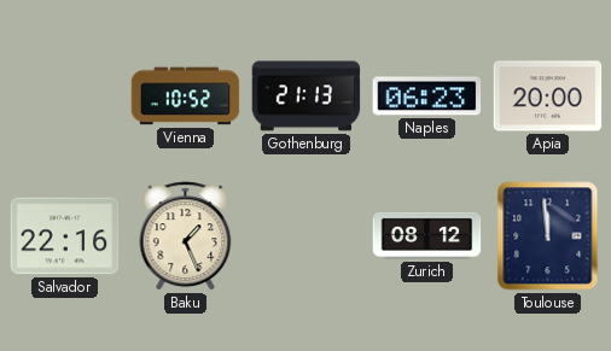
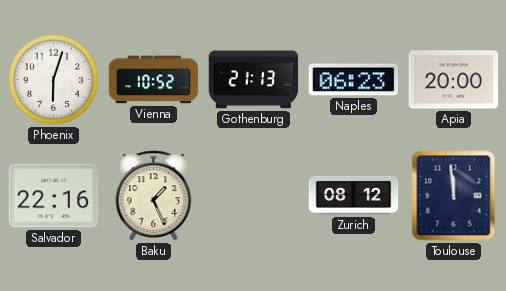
Phoenix: none -> 6:03
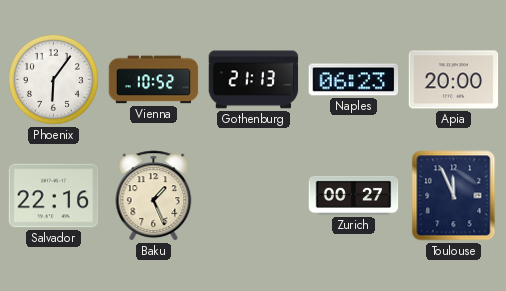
Phoenix: 6:03 -> 6:06
Zurich: 08:12 -> 00:27
Toulouse: 11:59 -> 11:56
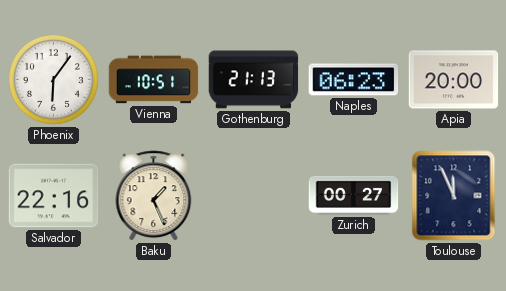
Vienna: 10:52 -> 10:51
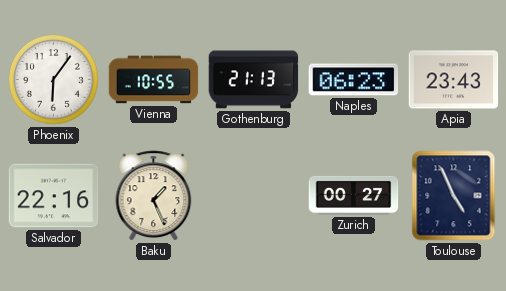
Vienna: 10:51 -> 10:55
Apia: 20:00 -> 23:43
Toulouse: 11:56 -> 4:56
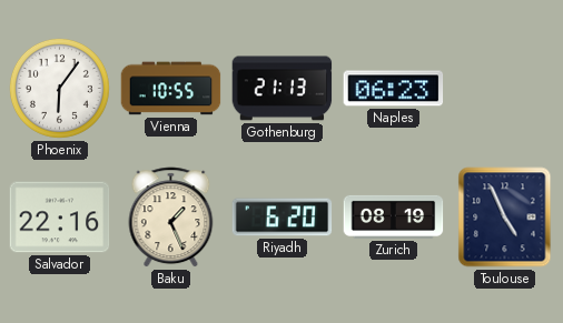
Apia: 23:43 -> none
Riyadh: none -> 6:20
Zurich: 00:27 -> 08:19
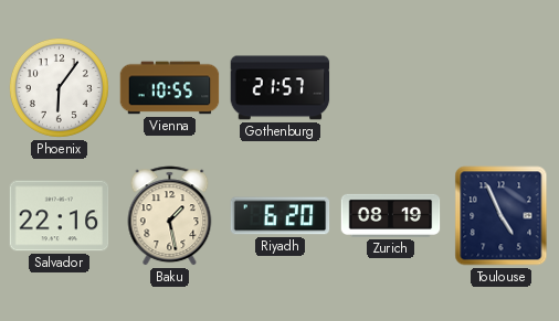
Gothenburg: 21:13 -> 21:57
Naples: 06:23 -> none
Baku: 1:26 -> 1:28
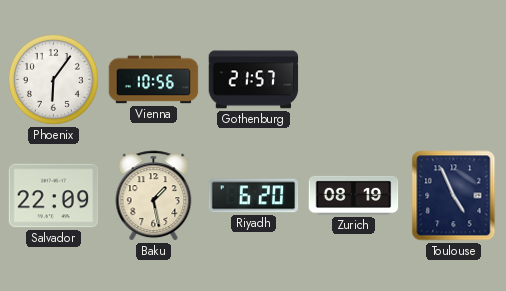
Vienna: 10:55 -> 10:56
Salvador: 22:16 -> 22:09
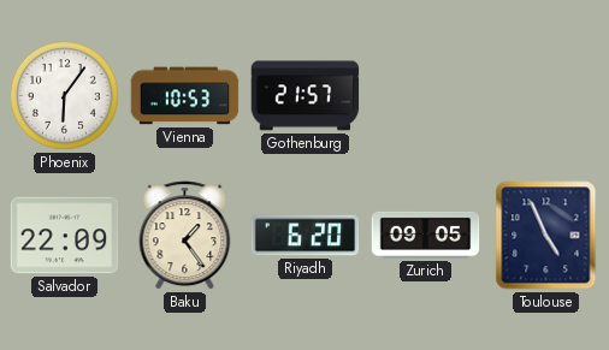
Vienna: 10:56 -> 10:53
Baku: 1:28 -> 1:24
Zurich: 08:19 -> 09:05
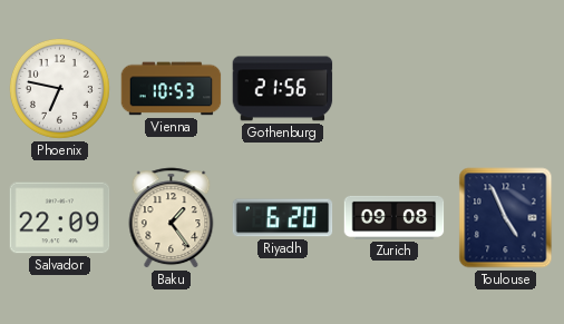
Phoenix: 6:06 -> 6:47
Gothenburg: 21:57 -> 21:56
Zurich: 09:05 -> 09:08
